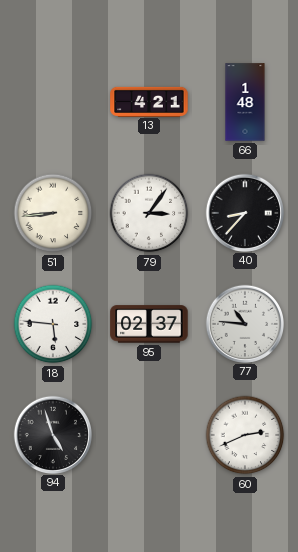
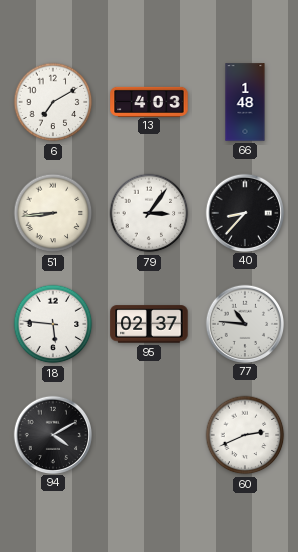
6: none -> 7:10
13: 4:21 -> 4:03
94: 4:57 -> 4:10
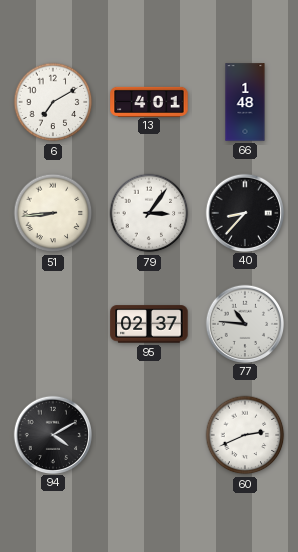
13: 4:03 -> 4:01
18: 5:46 -> none
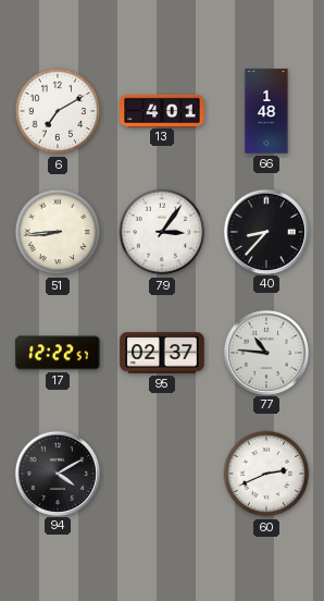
17: none -> 12:22
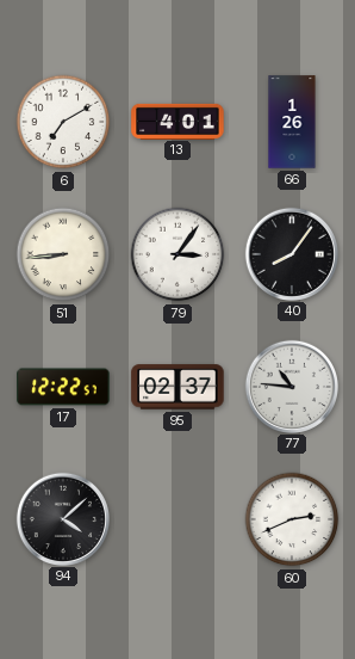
66: 1:48 -> 1:26
40: 8:37 -> 8:06
94: 4:10 -> 4:08
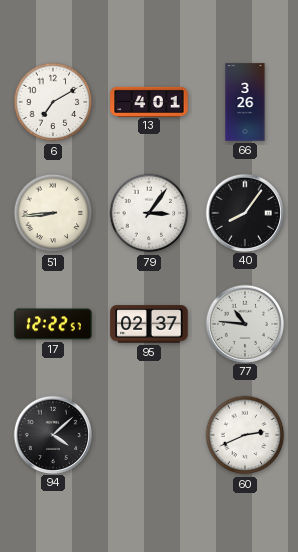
66: 1:26 -> 3:26
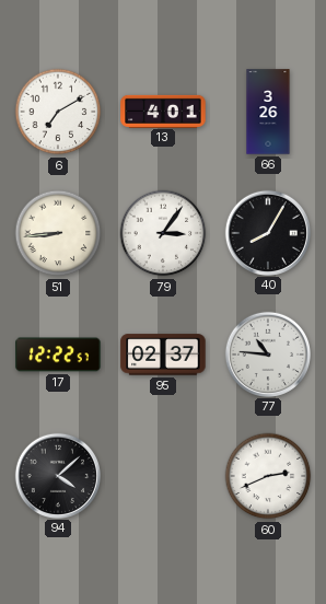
40: 8:06 -> 8:05
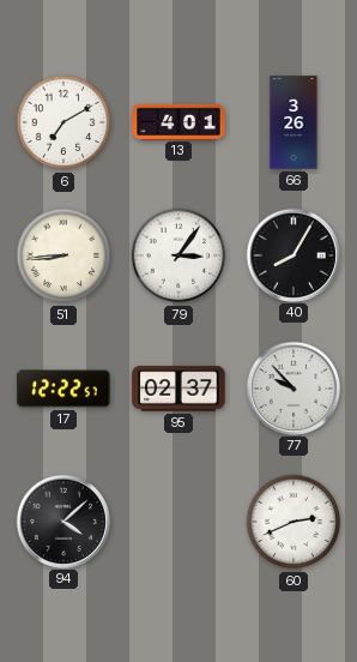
77: 10:46 -> 9:53
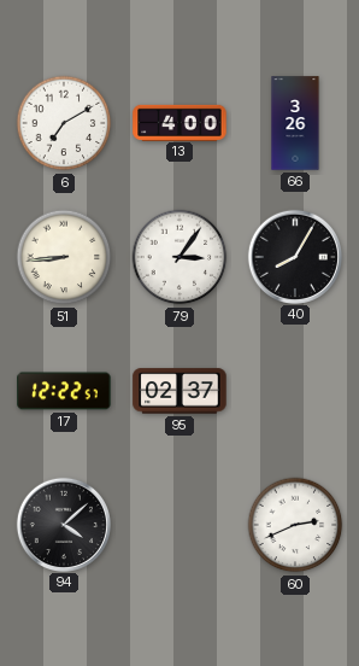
13: 4:01 -> 4:00
77: 9:53 -> none
